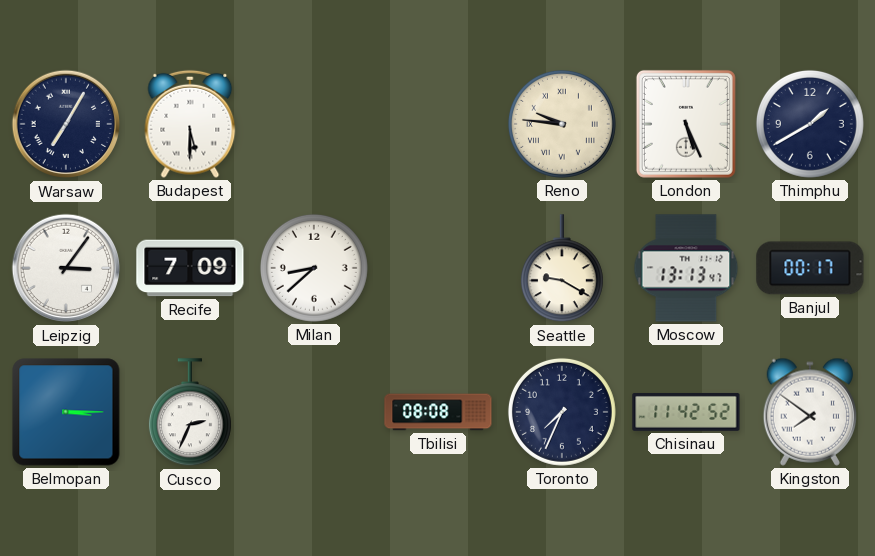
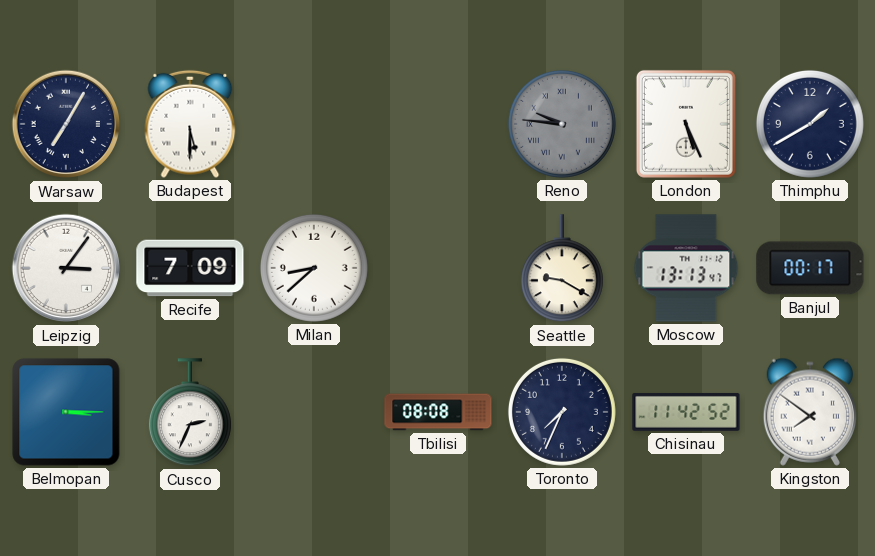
Reno dial: cream -> grey
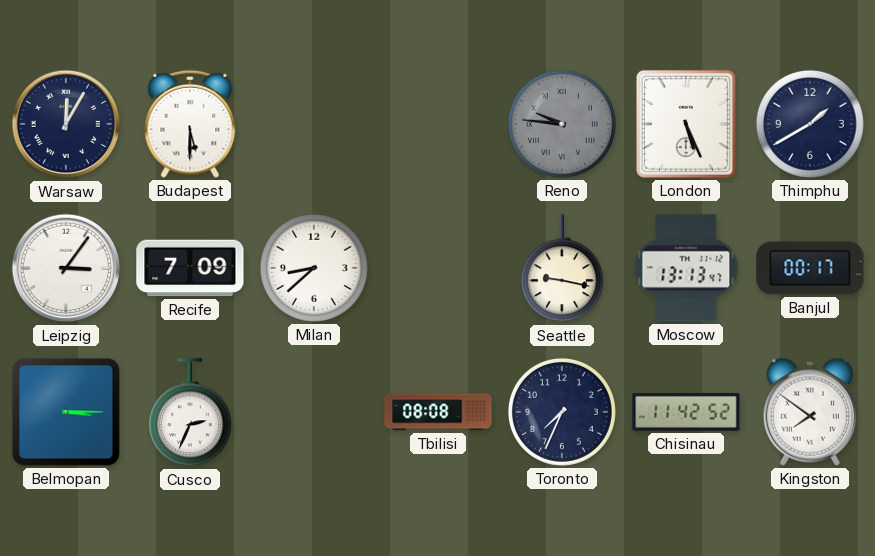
Warsaw: 7:05 -> 12:05
Seattle: 9:20 -> 9:17
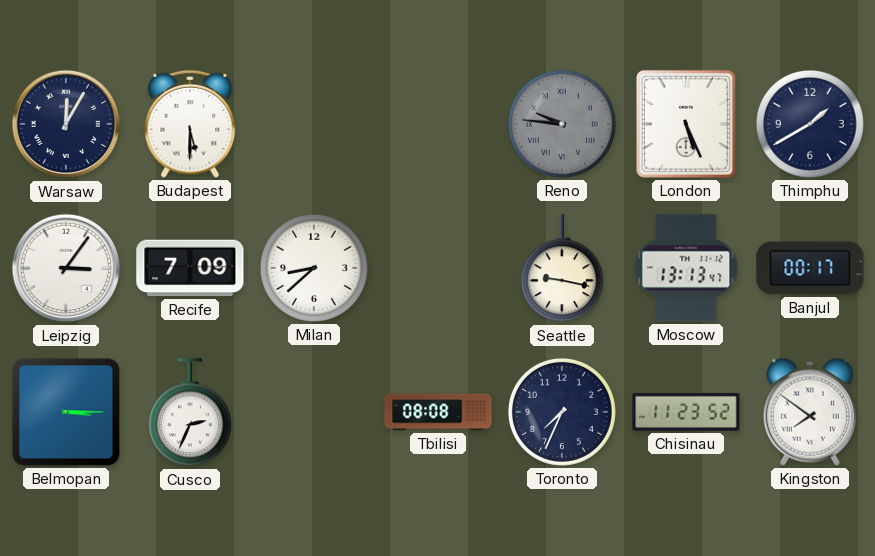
Chisinau: 11:42 -> 11:23
